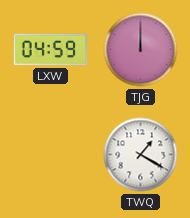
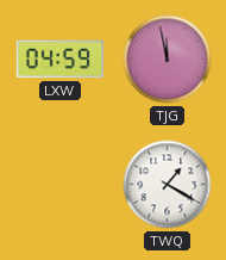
TJG: 12:00 -> 11:58
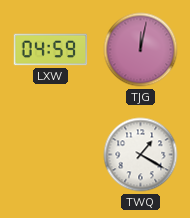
TJG: 11:58 -> 12:02
